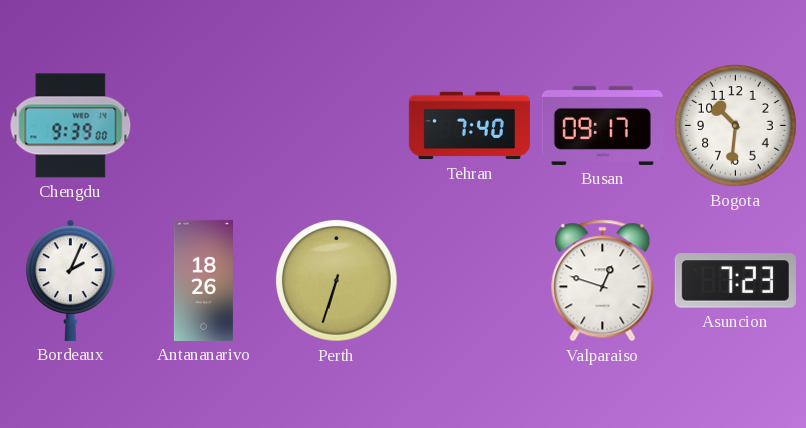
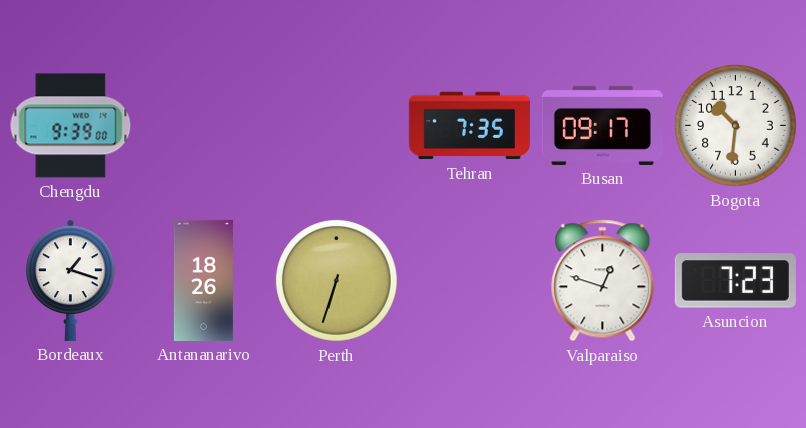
Tehran: 7:40 -> 7:35
Bordeaux: 2:04 -> 1:18
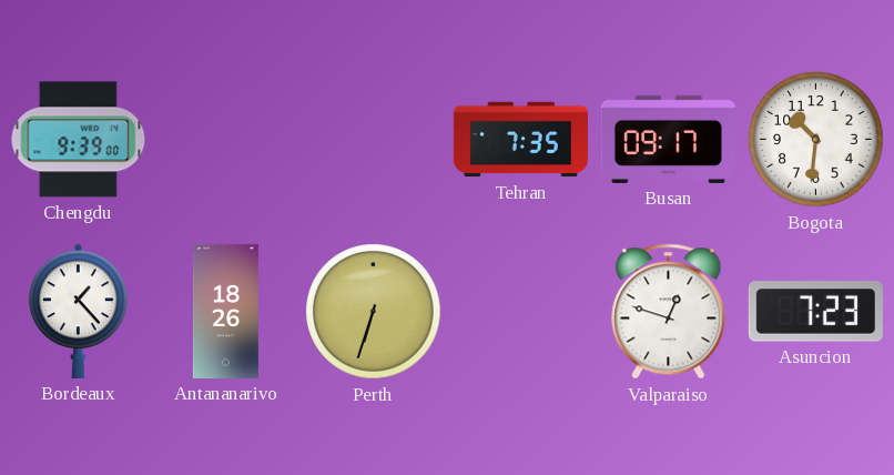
Bordeaux: 1:18 -> 1:23
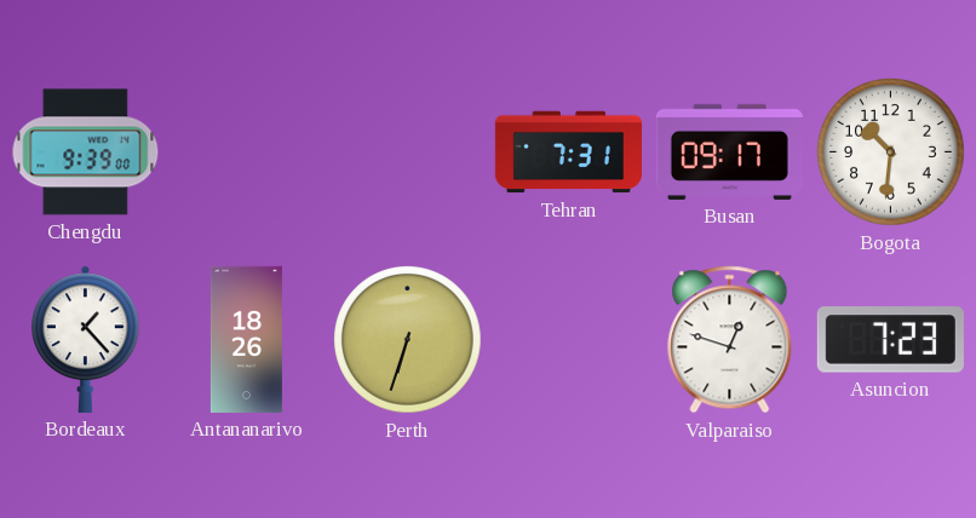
Tehran: 7:35 -> 7:31
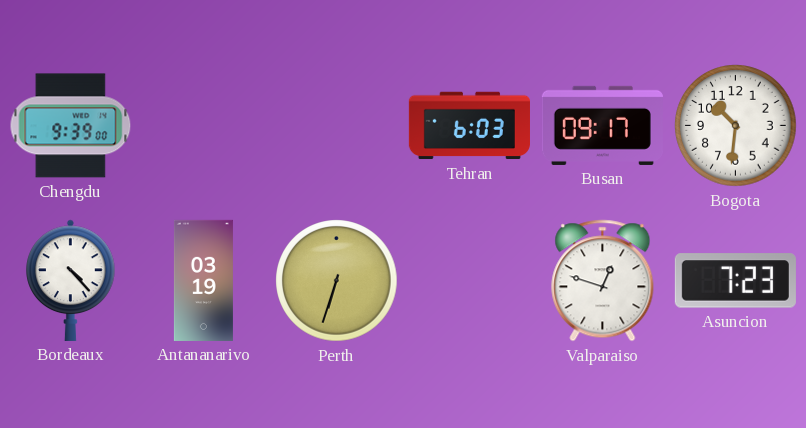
Tehran: 7:31 -> 6:03
Bordeaux: 1:23 -> 4:23
Antananarivo: 18:26 -> 03:19
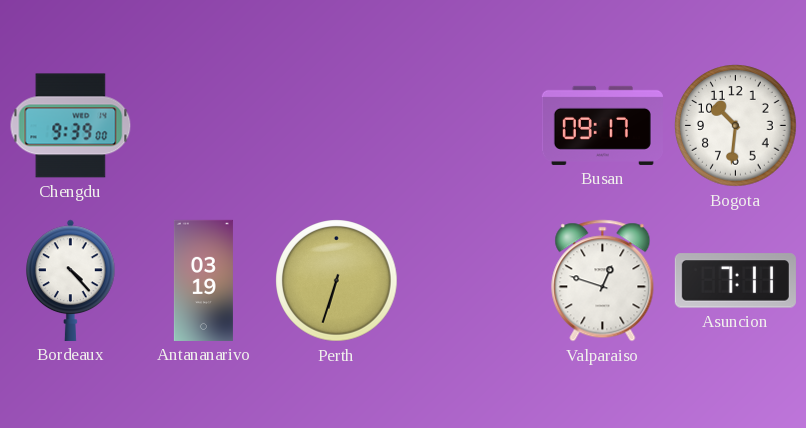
Tehran: 6:03 -> none
Asuncion: 7:23 -> 7:11
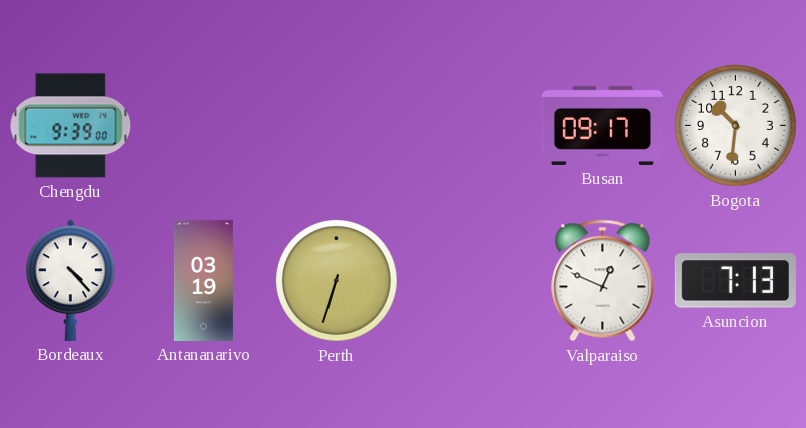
Valparaiso: 12:48 -> 12:49
Asuncion: 7:11 -> 7:13
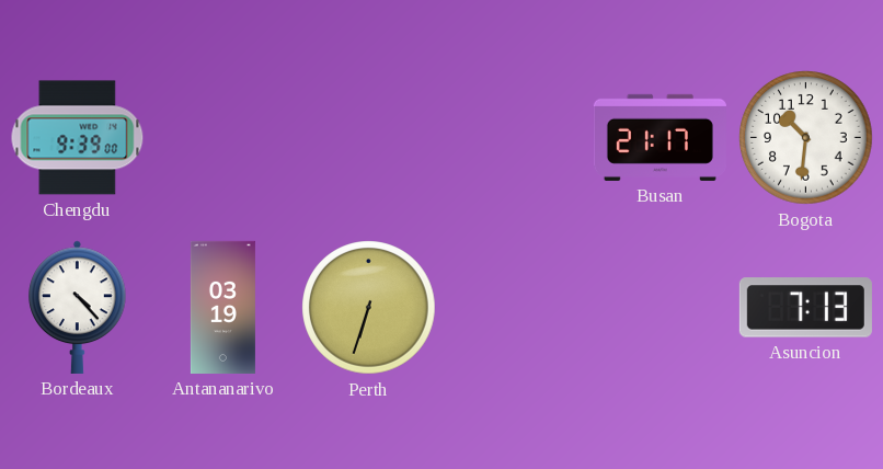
Busan: 09:17 -> 21:17
Valparaiso: 12:49 -> none
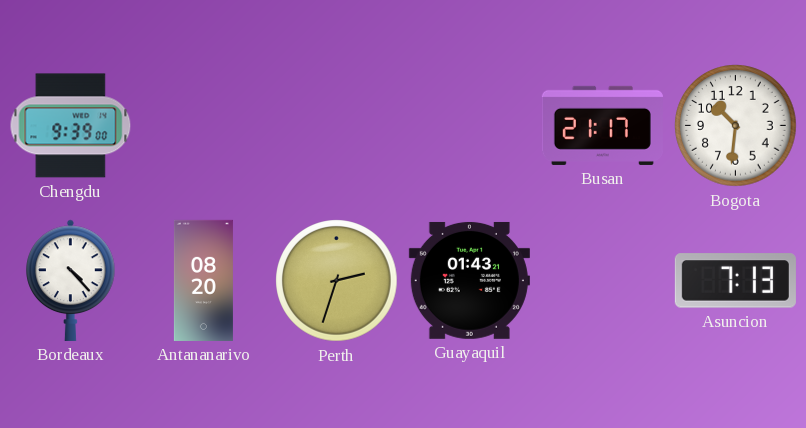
Antananarivo: 03:19 -> 08:20
Perth: 6:33 -> 2:33
Guayaquil: none -> 01:43
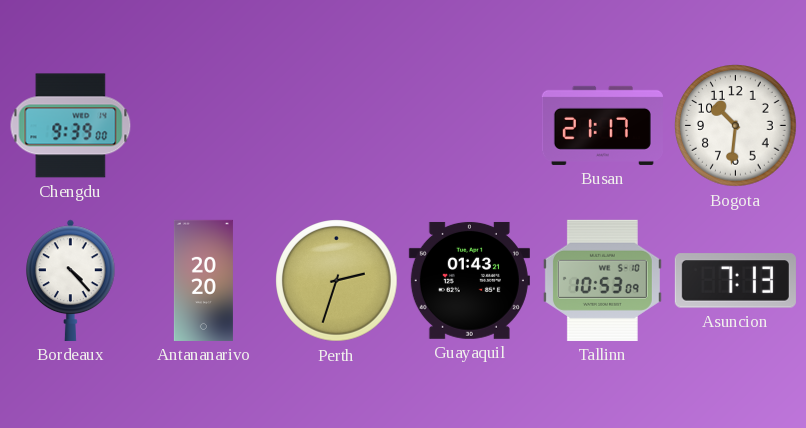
Antananarivo: 08:20 -> 20:20
Tallinn: none -> 10:53
